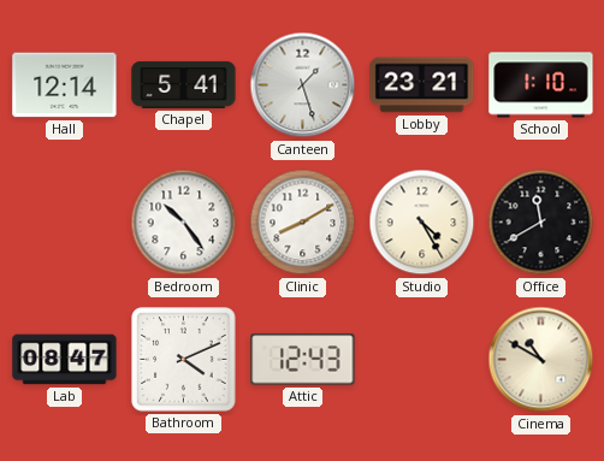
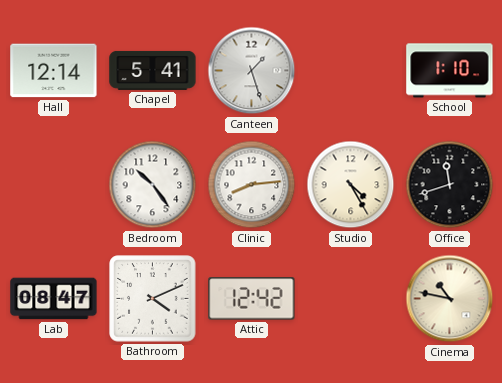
Lobby: 23:21 -> none
Clinic: 8:10 -> 8:14
Office: 11:40 -> 11:42
Attic: 12:43 -> 12:42
Cinema: 10:50 -> 10:47
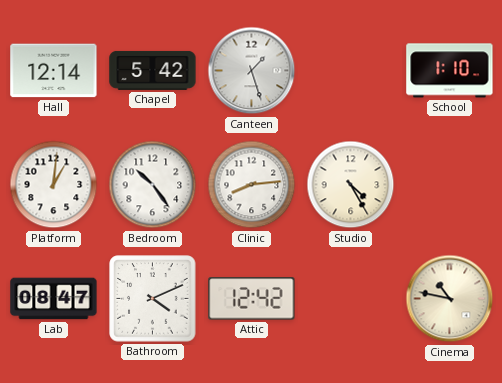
Chapel: 5:41 -> 5:42
Platform: none -> 1:01
Office: 11:42 -> none
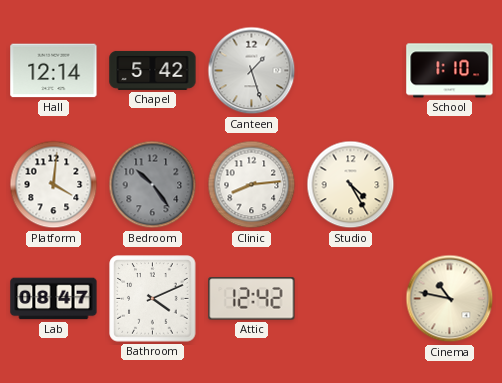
Platform: 1:01 -> 4:01
Bedroom dial: white -> grey
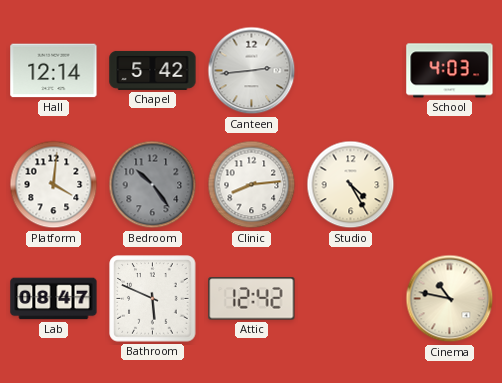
Canteen: 1:27 -> 2:44
School: 1:10 -> 4:03
Bathroom: 4:11 -> 5:49
